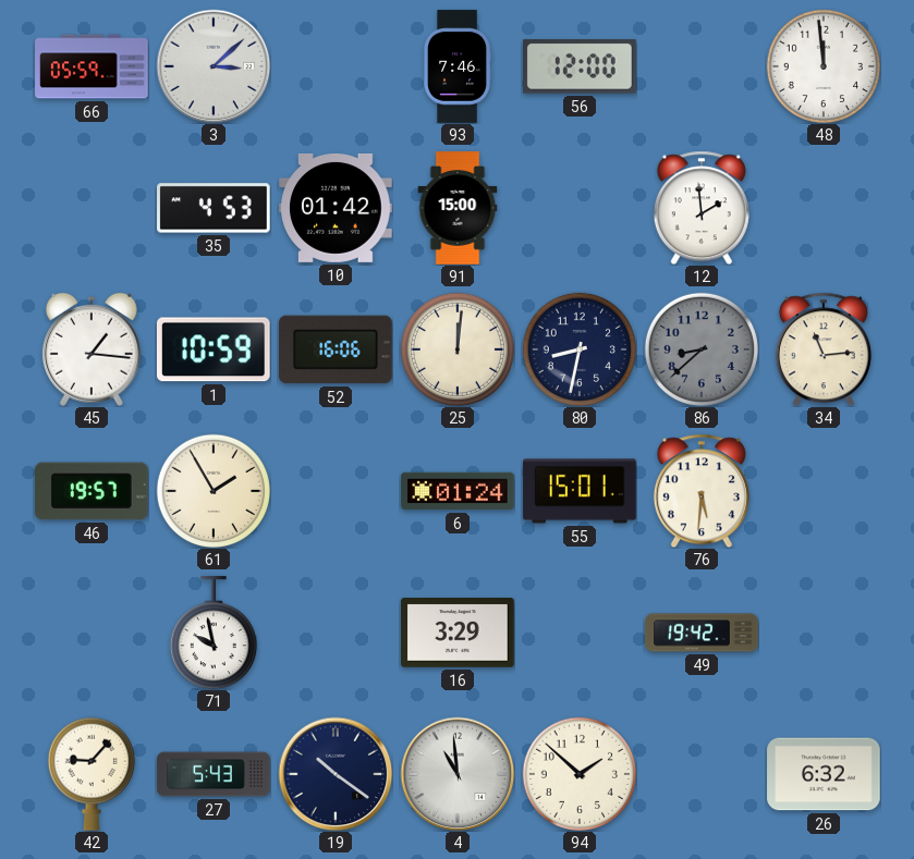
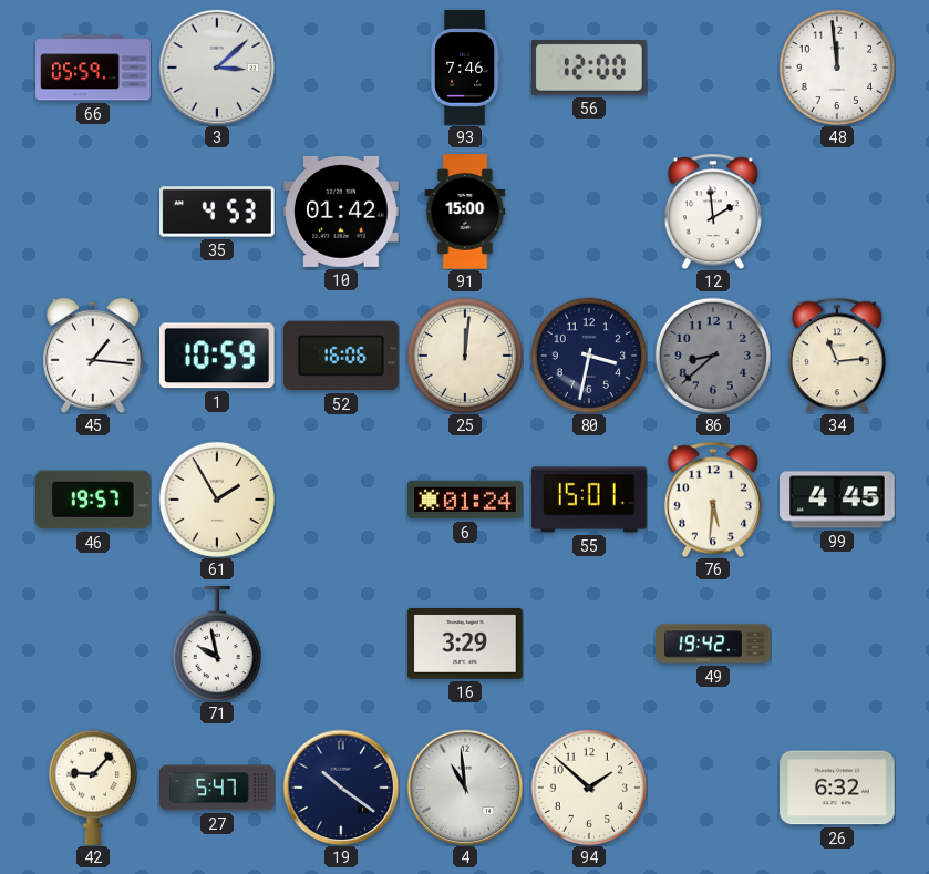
80: 8:32 -> 3:32
99: none -> 4:45
27: 5:43 -> 5:47
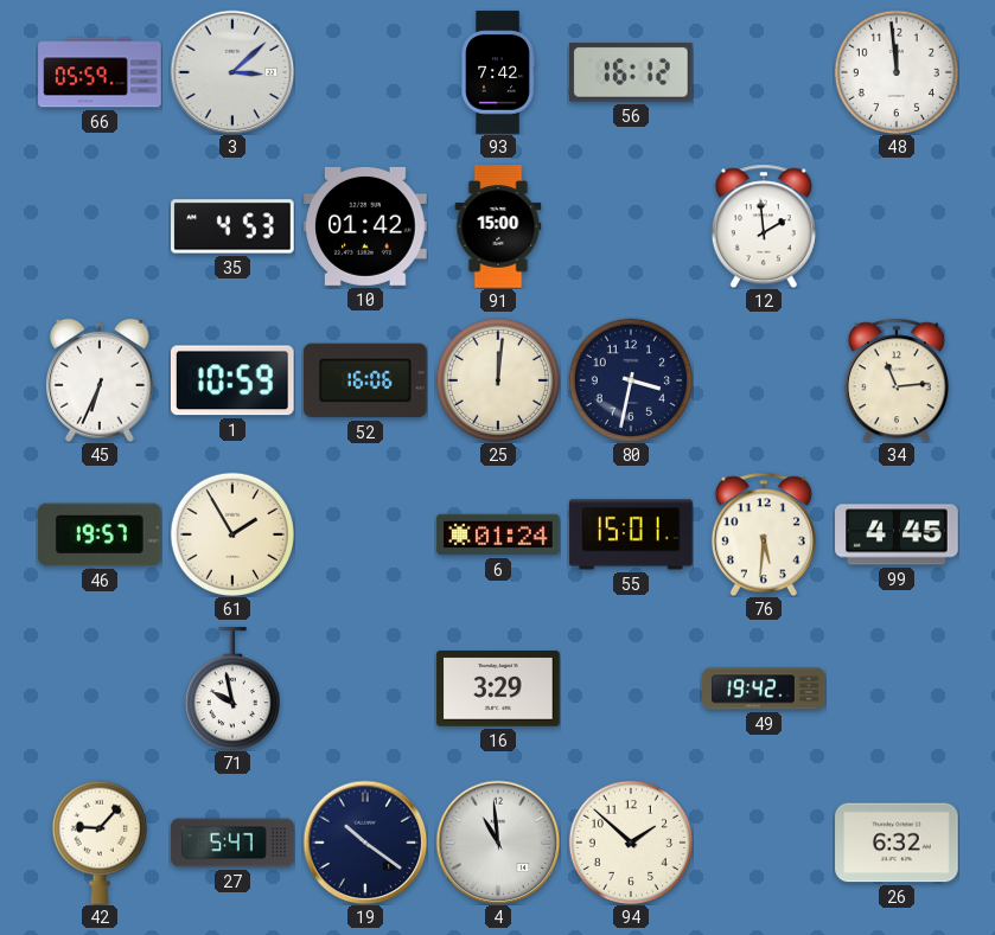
93: 7:46 -> 7:42
56: 12:00 -> 16:12
45: 1:16 -> 6:34
86: 8:38 -> none
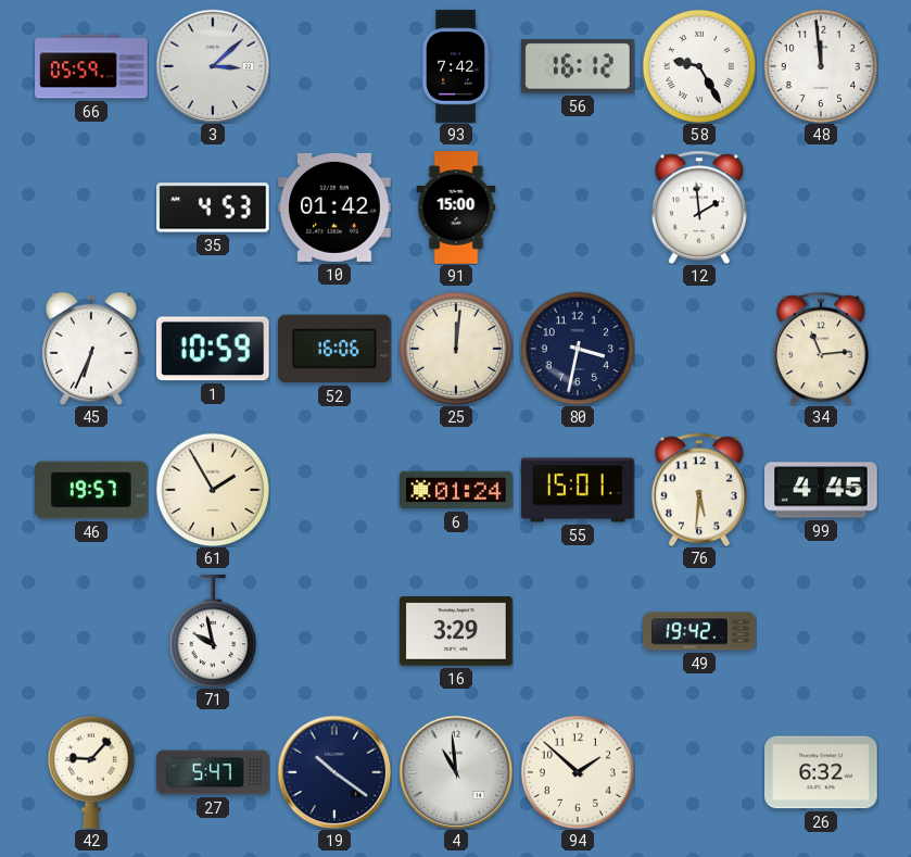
58: none -> 9:25
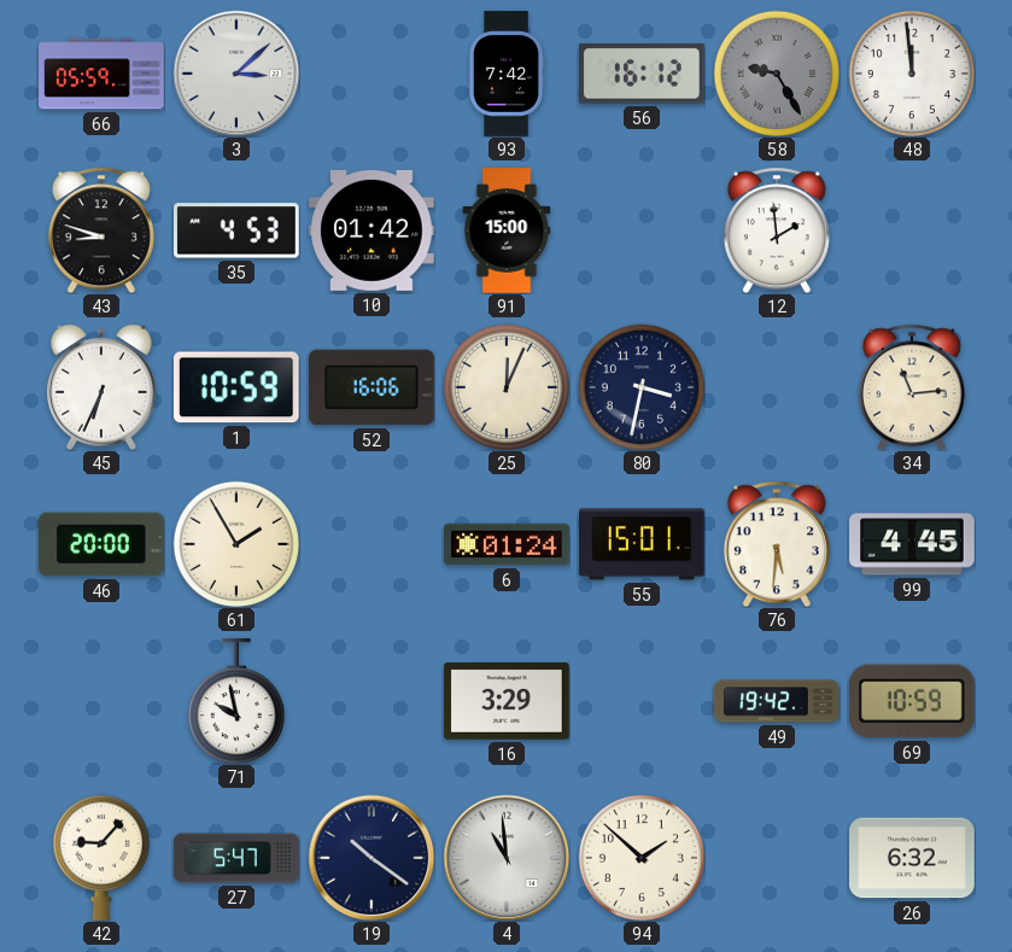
58 dial: white -> grey
43: none -> 8:48
25: 12:01 -> 12:04
46: 19:57 -> 20:00
69: none -> 10:59
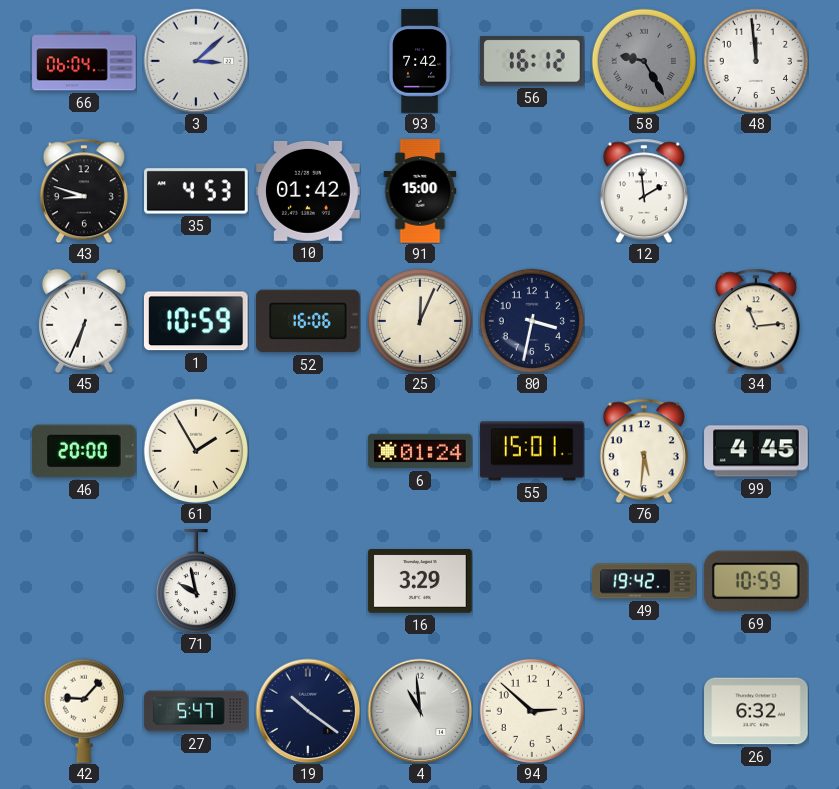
66: 05:59 -> 06:04
94: 1:52 -> 2:52
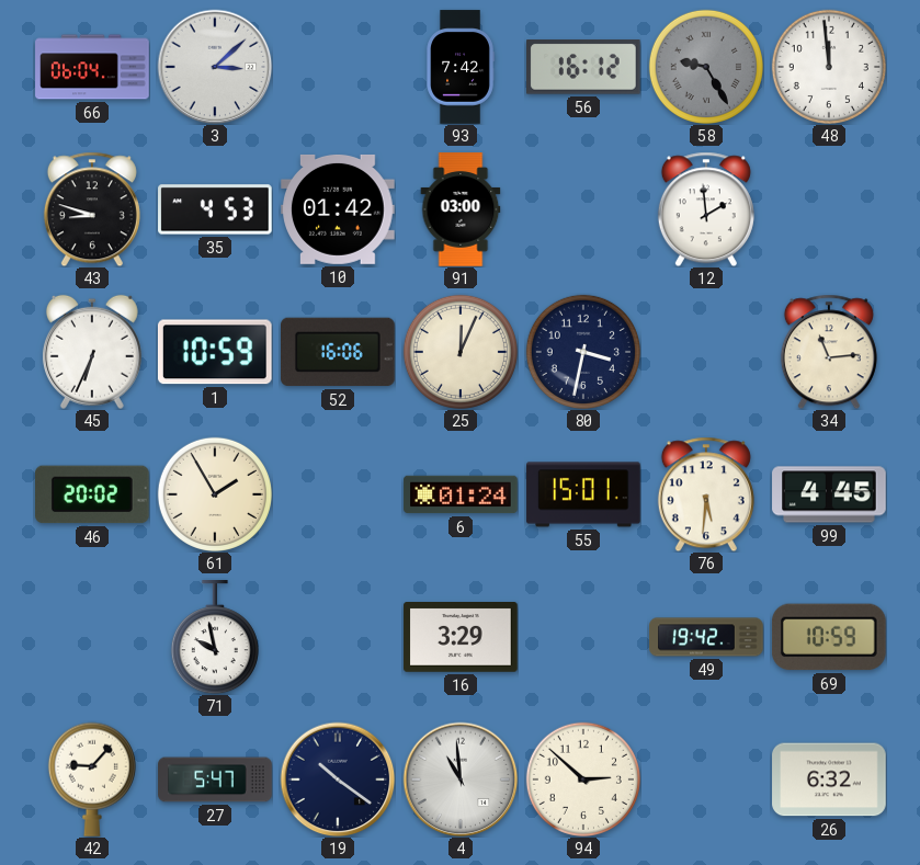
91: 15:00 -> 03:00
46: 20:00 -> 20:02
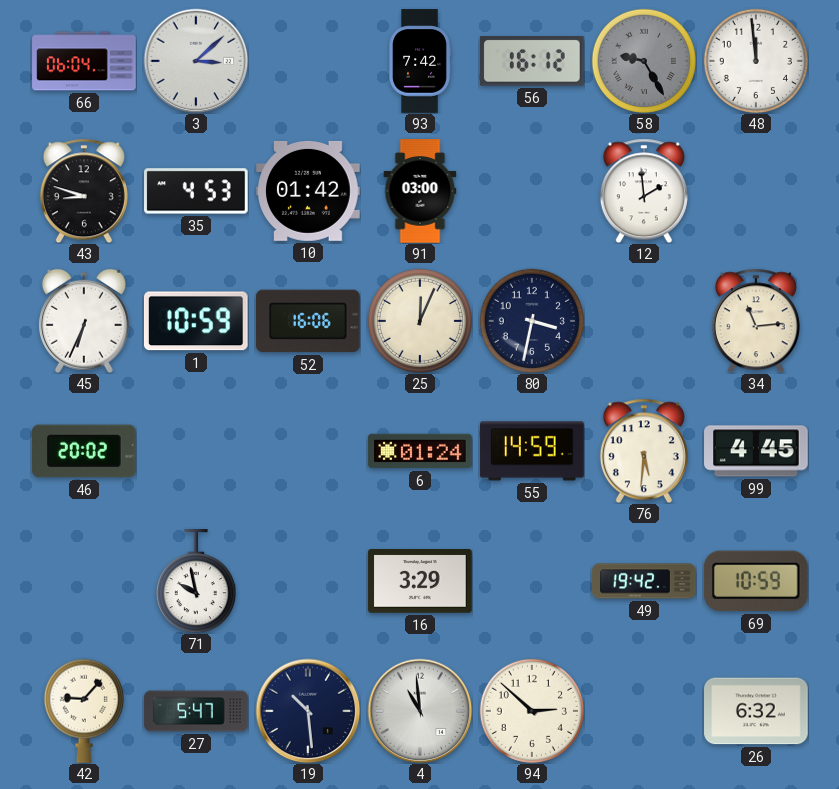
61: 1:55 -> none
55: 15:01 -> 14:59
19: 10:21 -> 10:29
